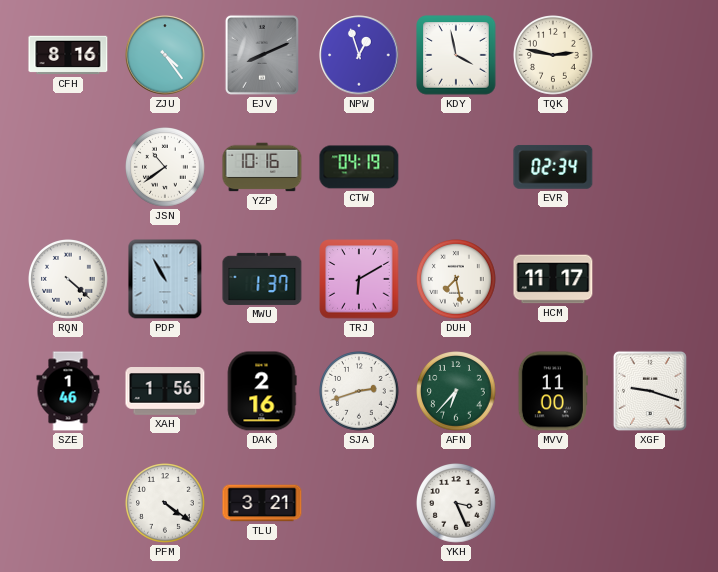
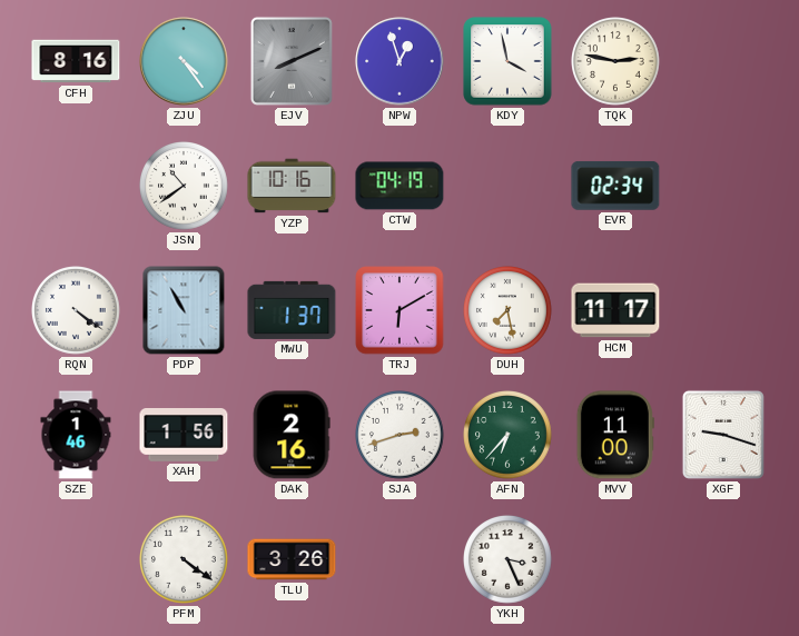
RQN: 4:22 -> 4:21
TLU: 3:21 -> 3:26
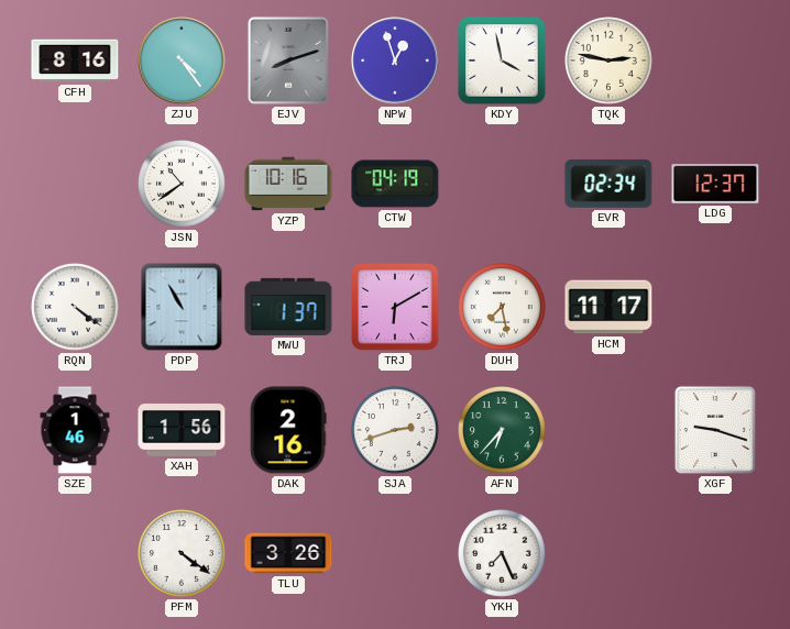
EJV: 8:11 -> 8:12
LDG: none -> 12:37
MVV: 11:00 -> none
YKH: 3:26 -> 7:26
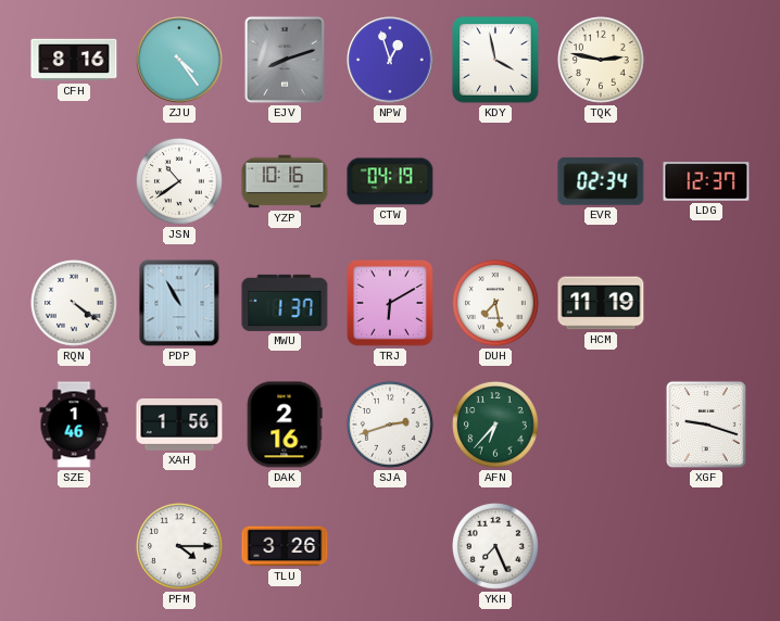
HCM: 11:17 -> 11:19
PFM: 4:21 -> 4:15
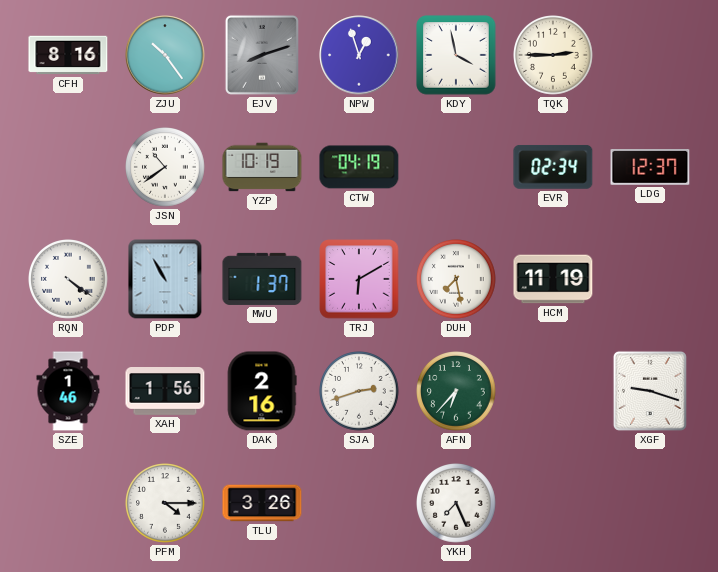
ZJU: 4:24 -> 10:24
TQK: 2:47 -> 2:45
YZP: 10:16 -> 10:19
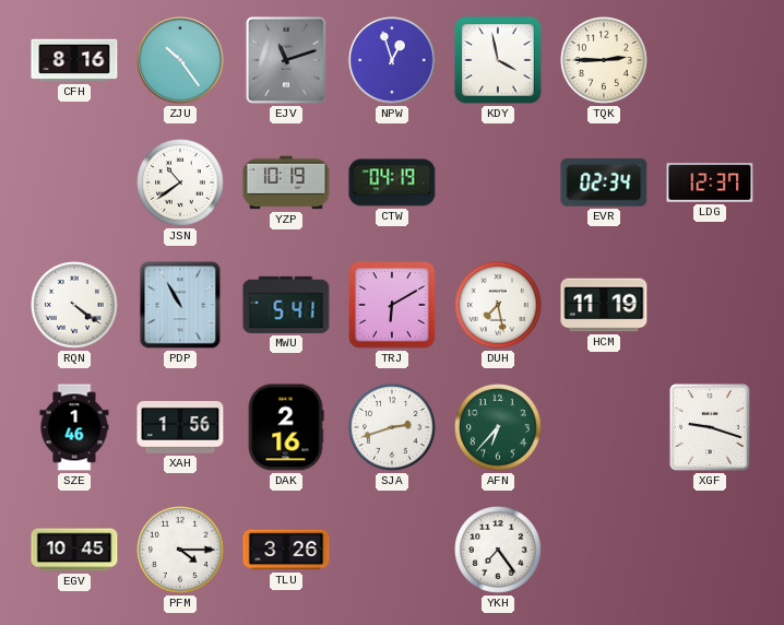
EJV: 8:12 -> 11:12
MWU: 1:37 -> 5:41
EGV: none -> 10:45
YKH: 7:26 -> 7:24
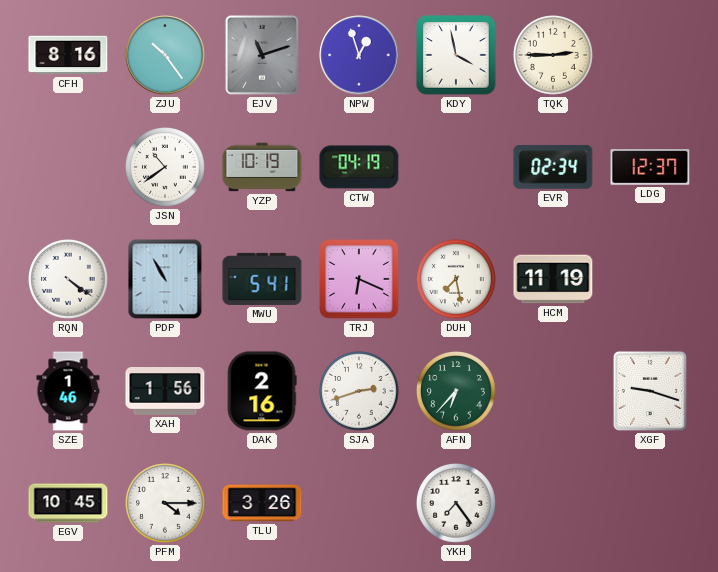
TRJ: 6:10 -> 6:19
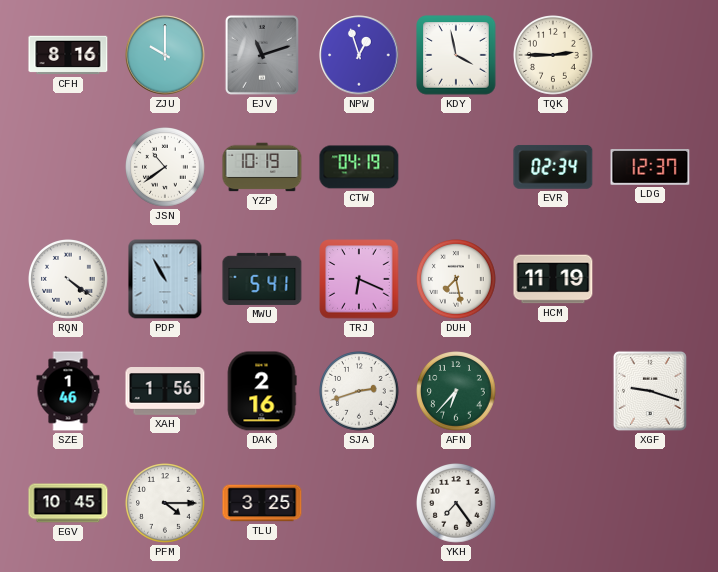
ZJU: 10:24 -> 10:00
TLU: 3:26 -> 3:25
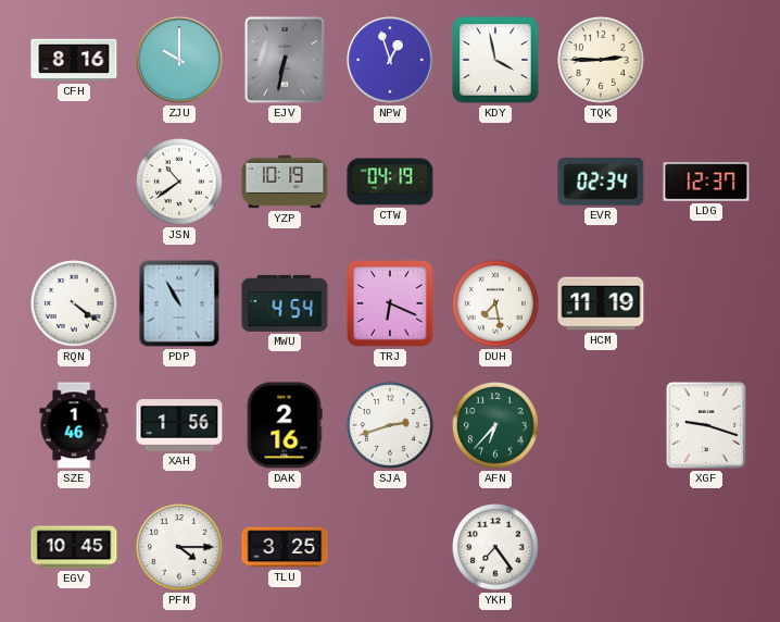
EJV: 11:12 -> 6:32
MWU: 5:41 -> 4:54
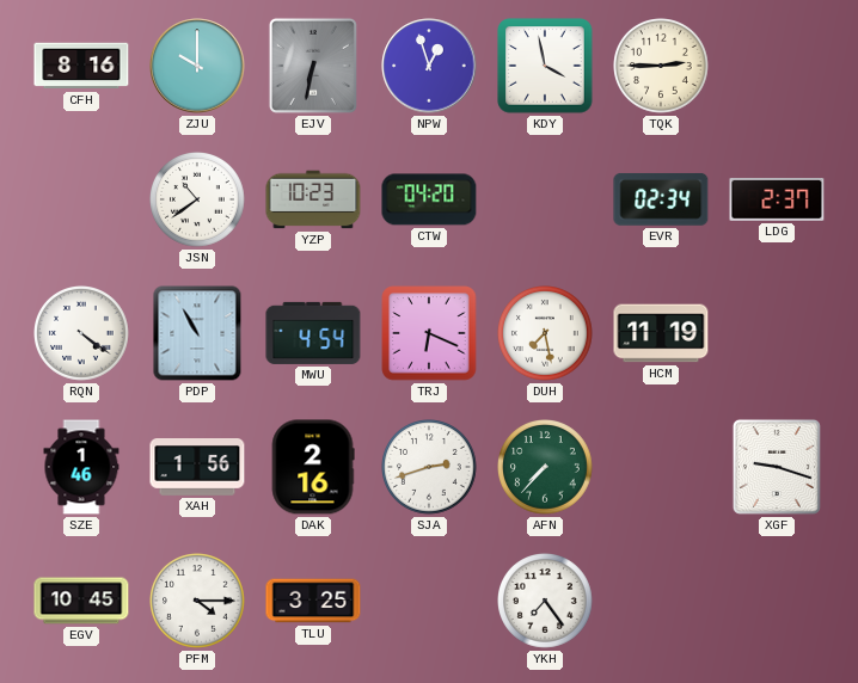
YZP: 10:19 -> 10:23
CTW: 04:19 -> 04:20
LDG: 12:37 -> 2:37
AFN: 6:37 -> 7:37
